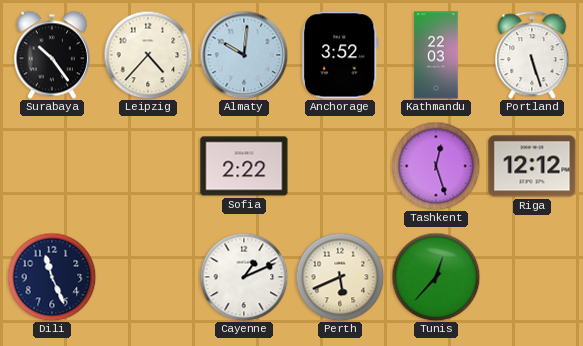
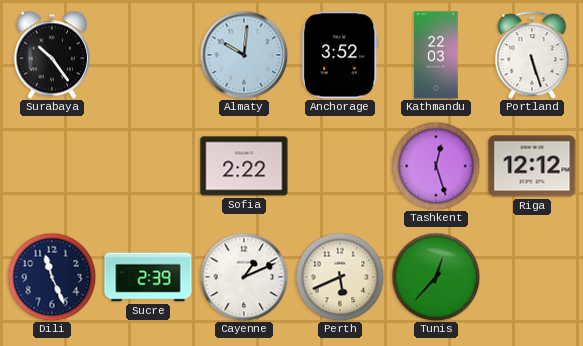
Leipzig: 4:37 -> none
Sucre: none -> 2:39
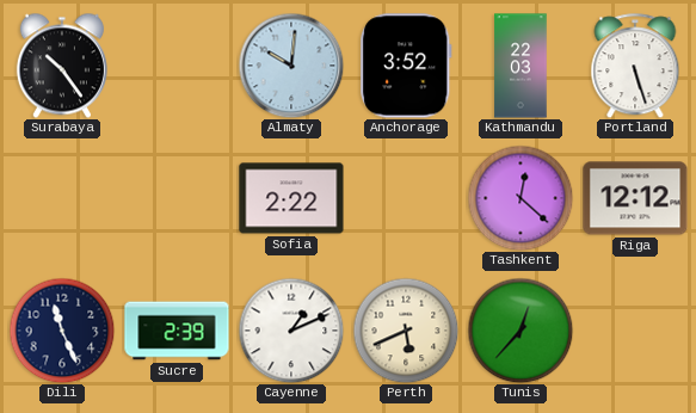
Tashkent: 12:27 -> 12:22
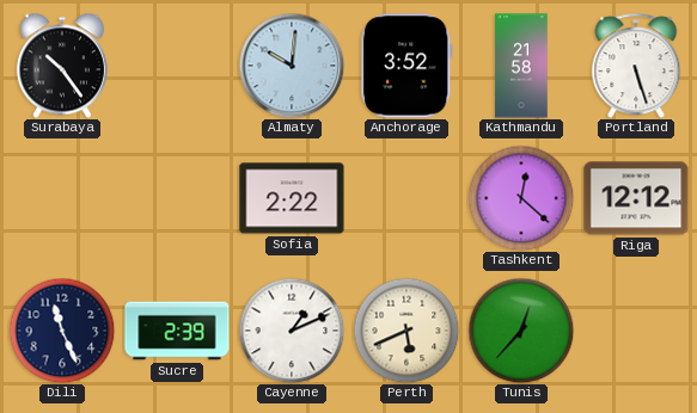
Kathmandu: 22:03 -> 21:58
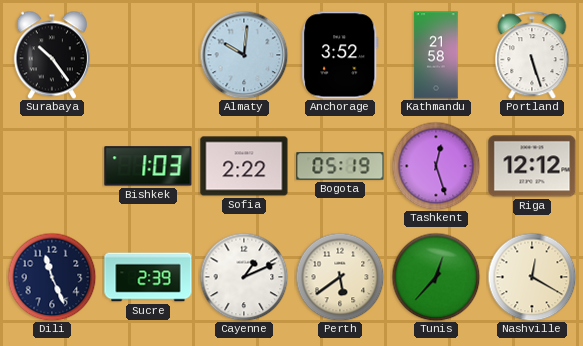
Bishkek: none -> 1:03
Bogota: none -> 05:19
Tashkent: 12:22 -> 12:27
Perth: 5:41 -> 5:39
Nashville: none -> 12:20
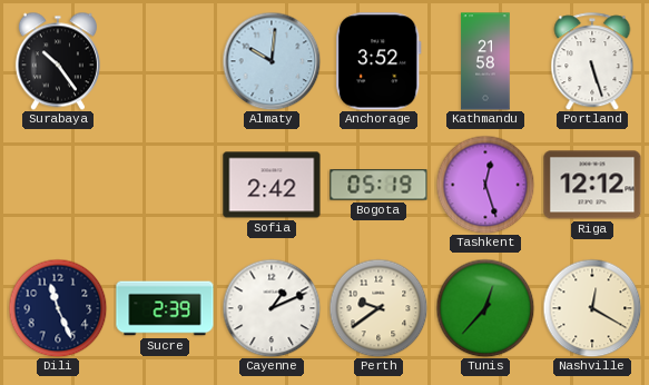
Bishkek: 1:03 -> none
Sofia: 2:22 -> 2:42
Perth: 5:39 -> 9:39
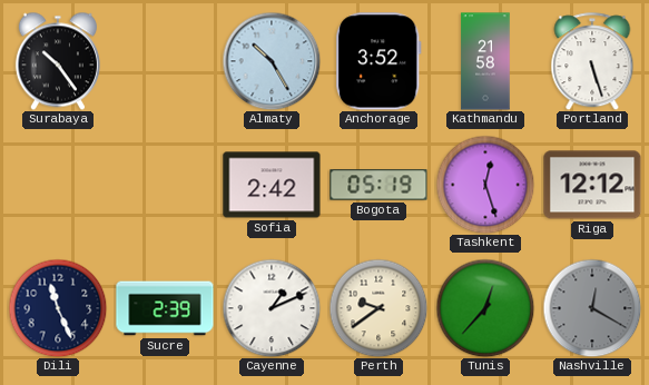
Almaty: 10:01 -> 10:25
Nashville dial: cream -> grey
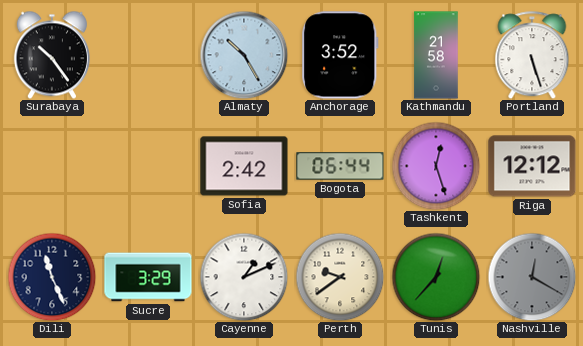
Bogota: 05:19 -> 06:44
Sucre: 2:39 -> 3:29
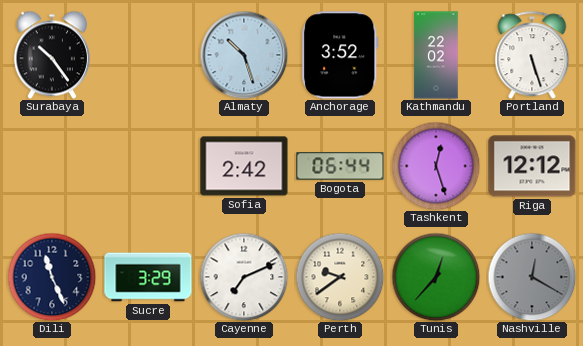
Almaty: 10:25 -> 10:27
Kathmandu: 21:58 -> 22:02
Cayenne: 1:11 -> 7:11
